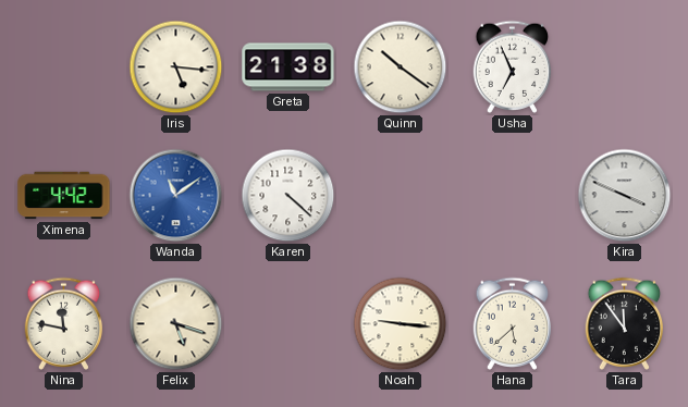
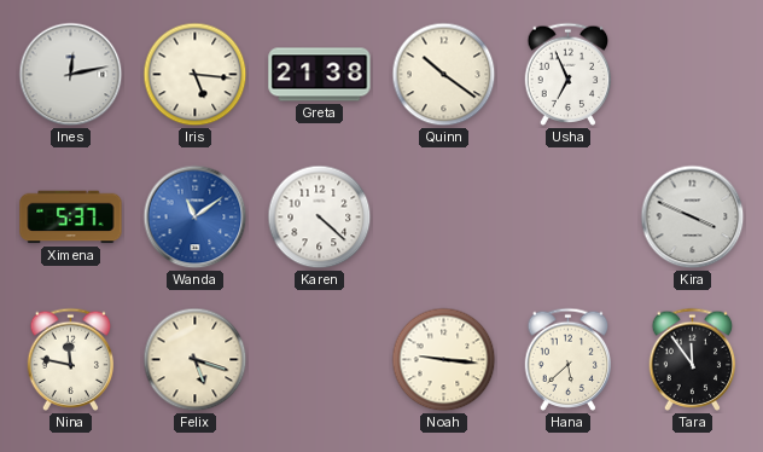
Ines: none -> 12:13
Ximena: 4:42 -> 5:37
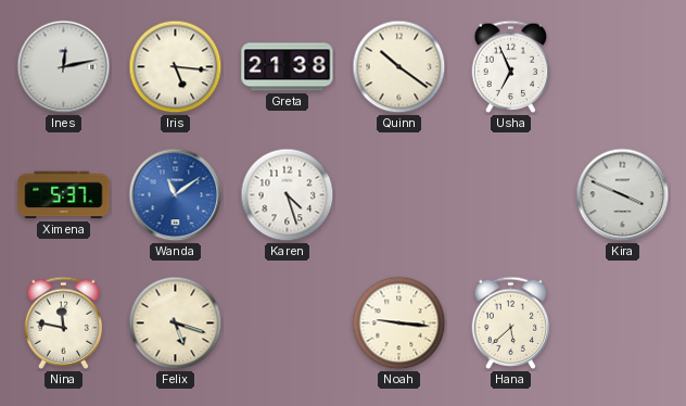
Karen: 4:22 -> 4:27
Tara: 11:54 -> none
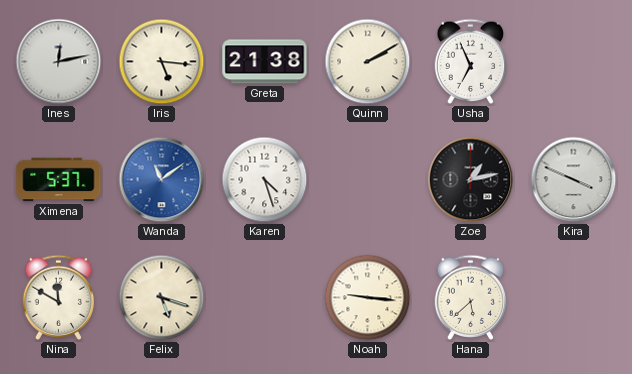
Quinn: 10:21 -> 2:10
Zoe: none -> 1:13
Nina: 11:47 -> 11:50
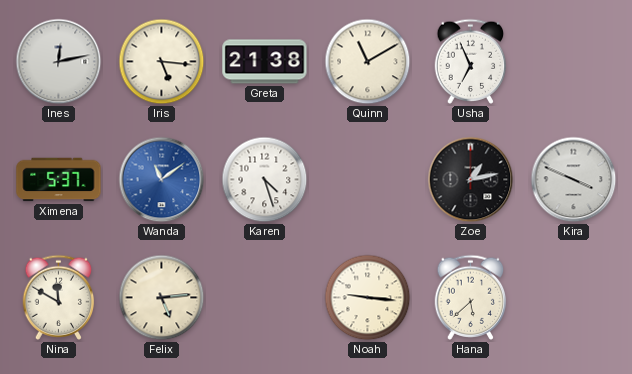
Quinn: 2:10 -> 11:10
Felix: 5:18 -> 5:14
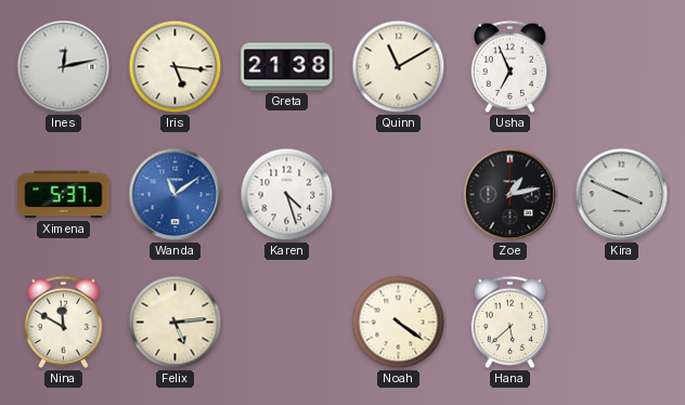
Noah: 9:16 -> 4:21
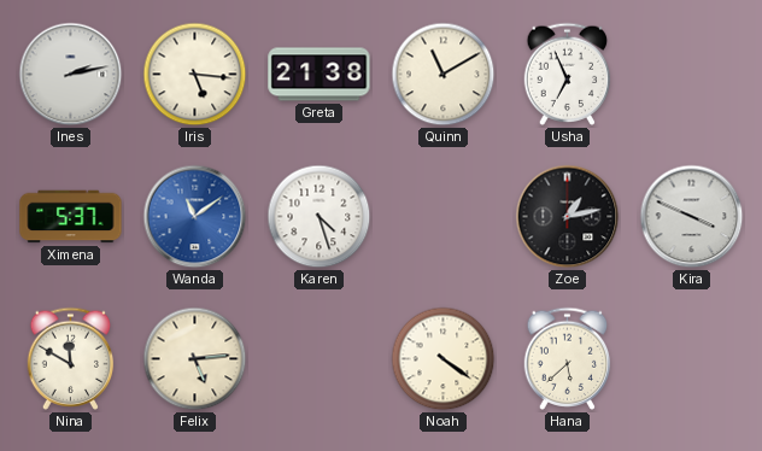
Ines: 12:13 -> 2:13
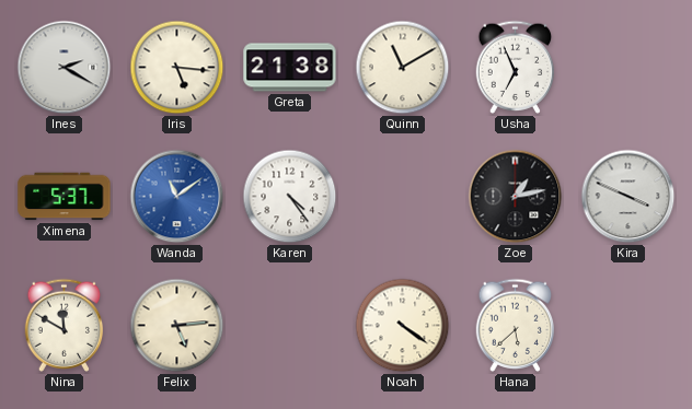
Ines: 2:13 -> 2:20
Karen: 4:27 -> 4:24
